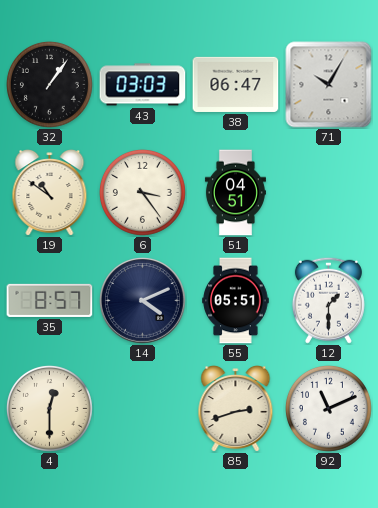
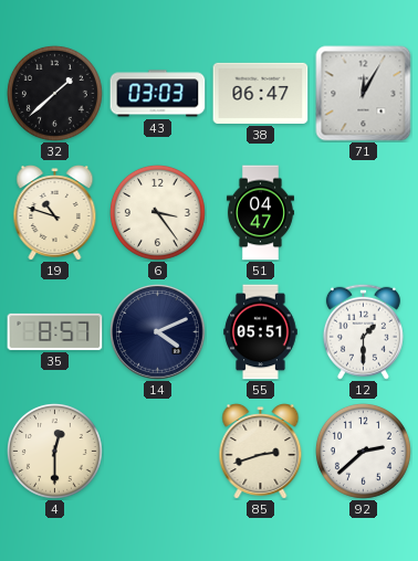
32: 1:06 -> 1:38
71: 10:05 -> 12:05
19: 10:51 -> 10:48
51: 04:51 -> 04:47
92: 11:11 -> 2:38
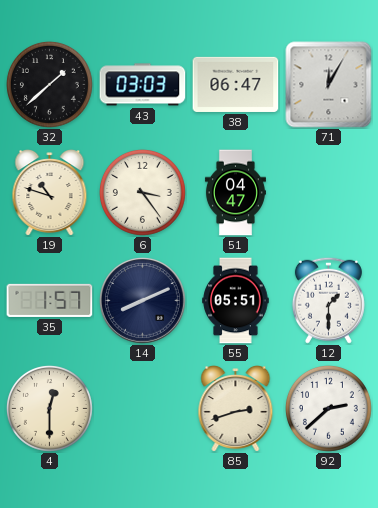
35: 8:57 -> 1:57
14: 4:11 -> 8:11
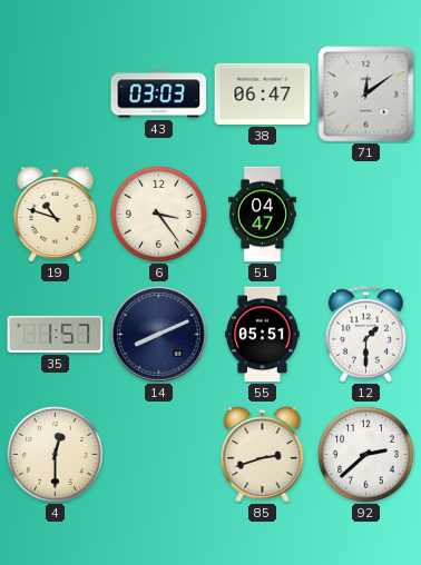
32: 1:38 -> none
71: 12:05 -> 12:09
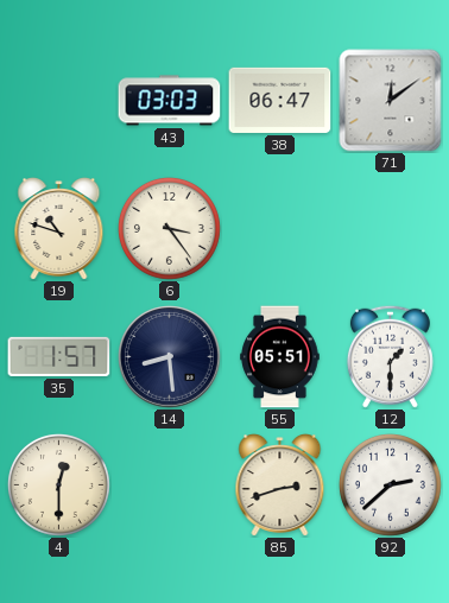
51: 04:47 -> none
14: 8:11 -> 8:29
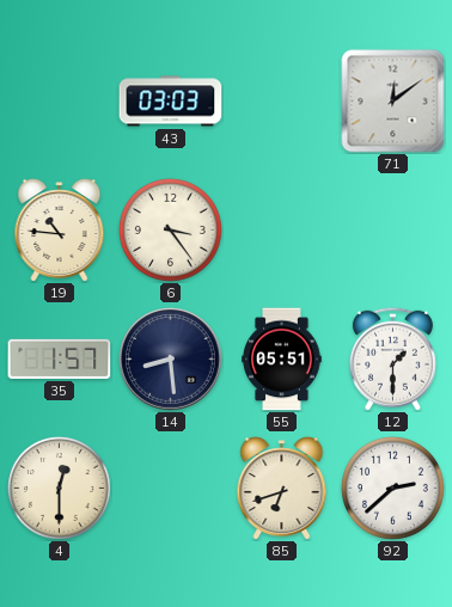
38: 06:47 -> none
19: 10:48 -> 10:46
85: 2:42 -> 6:42
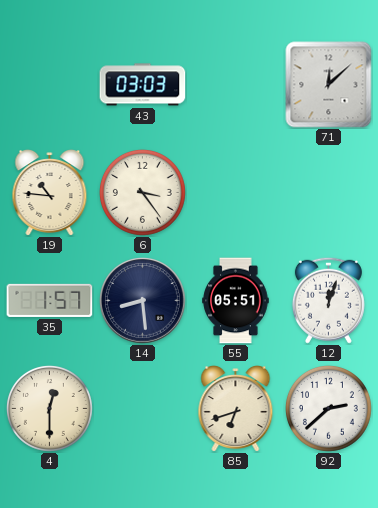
71: 12:09 -> 12:08
12: 1:30 -> 12:03
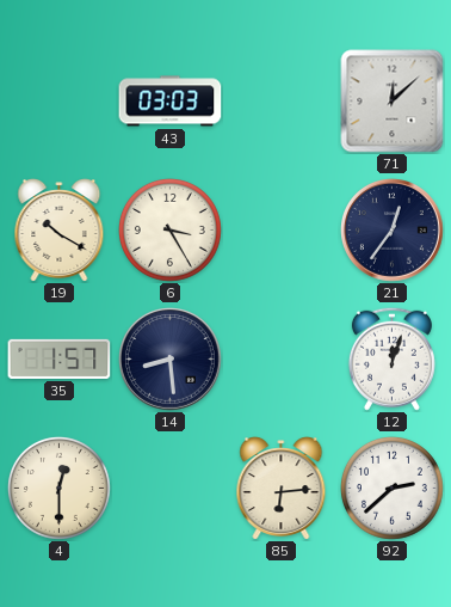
19: 10:46 -> 10:20
6: 3:24 -> 3:25
21: none -> 12:36
55: 05:51 -> none
85: 6:42 -> 6:14
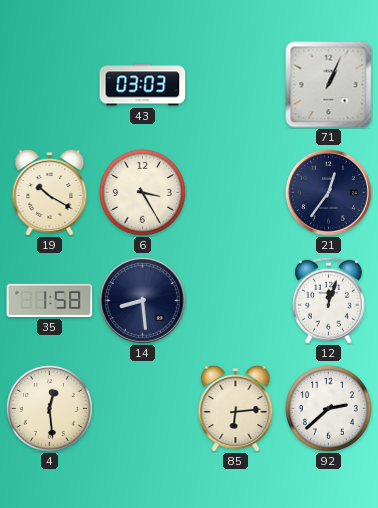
71: 12:08 -> 1:04
35: 1:57 -> 1:58
4: 12:30 -> 12:29
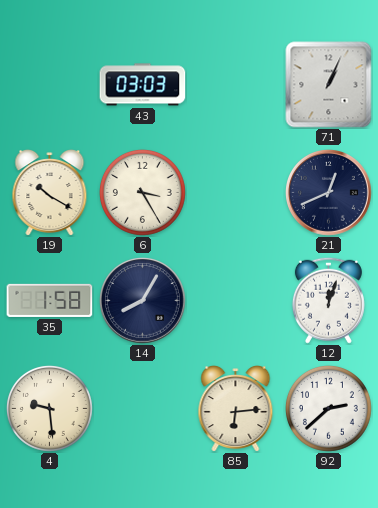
21: 12:36 -> 12:41
14: 8:29 -> 8:05
4: 12:29 -> 9:29
